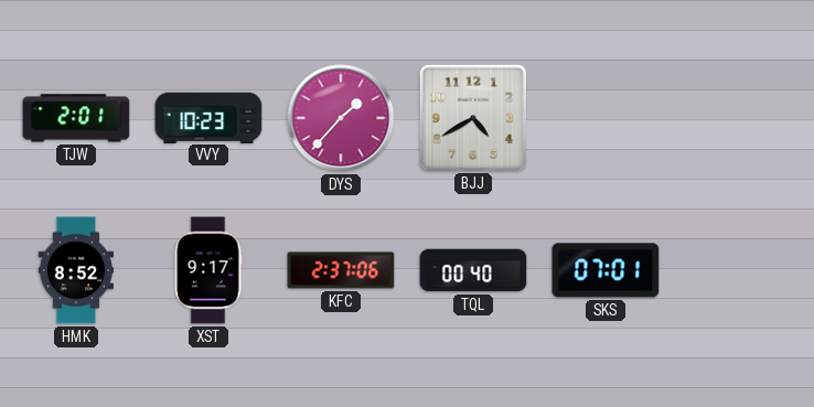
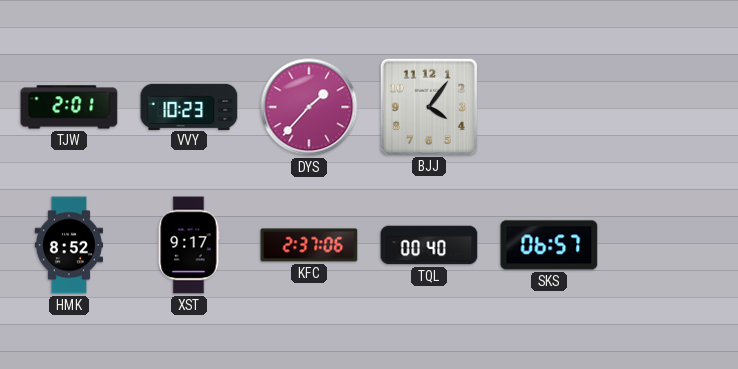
BJJ: 4:40 -> 4:06
SKS: 07:01 -> 06:57
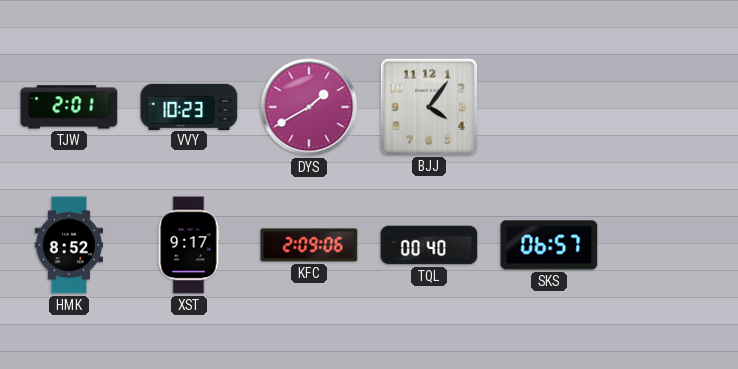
DYS: 1:37 -> 1:40
KFC: 2:37 -> 2:09
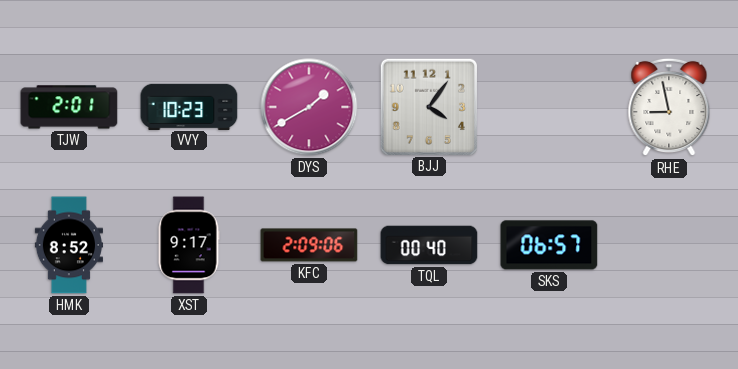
RHE: none -> 8:58
